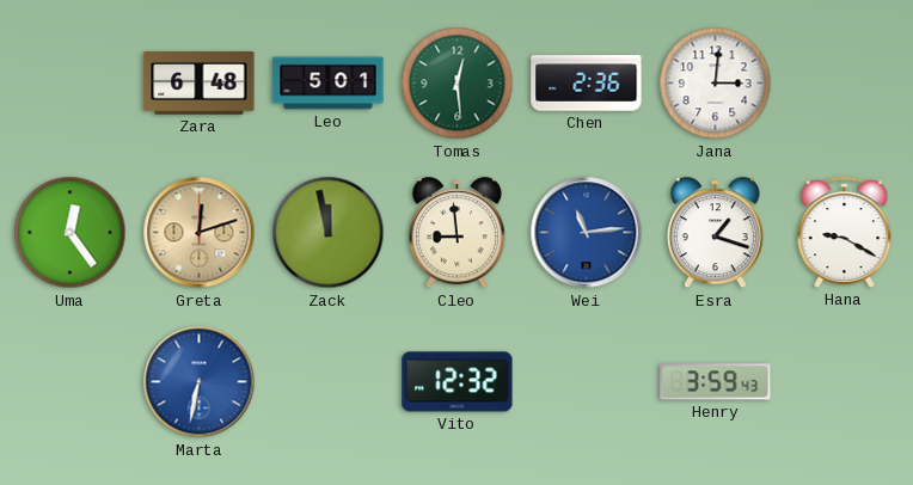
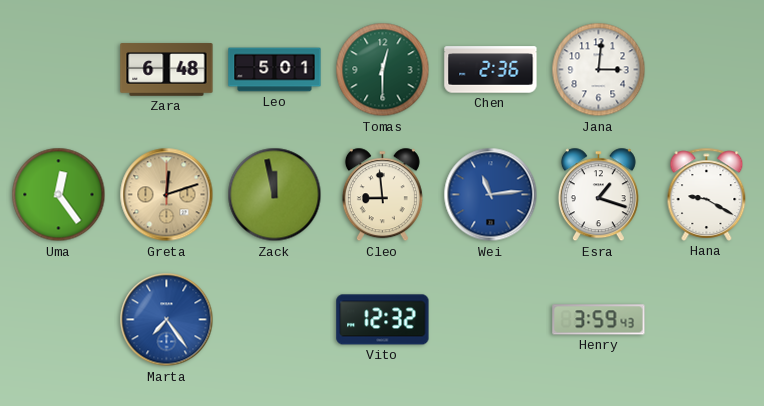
Tomas: 12:29 -> 12:30
Marta: 6:32 -> 7:24
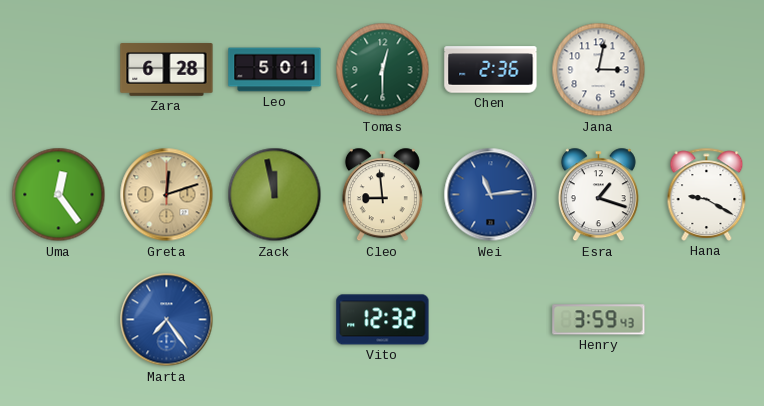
Zara: 6:48 -> 6:28
Jana: 3:01 -> 3:02
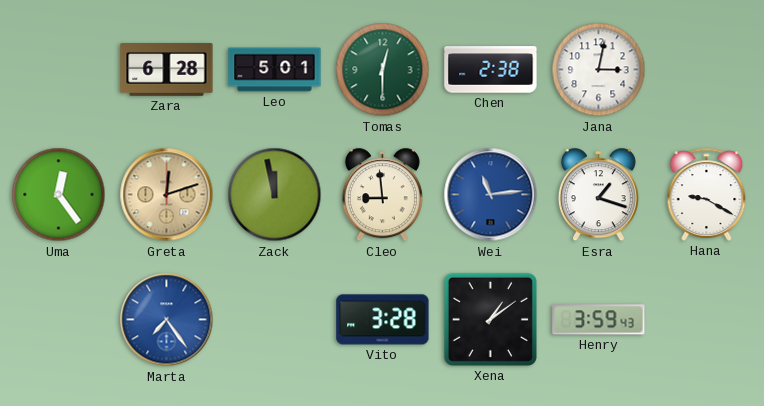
Chen: 2:36 -> 2:38
Vito: 12:32 -> 3:28
Xena: none -> 1:09
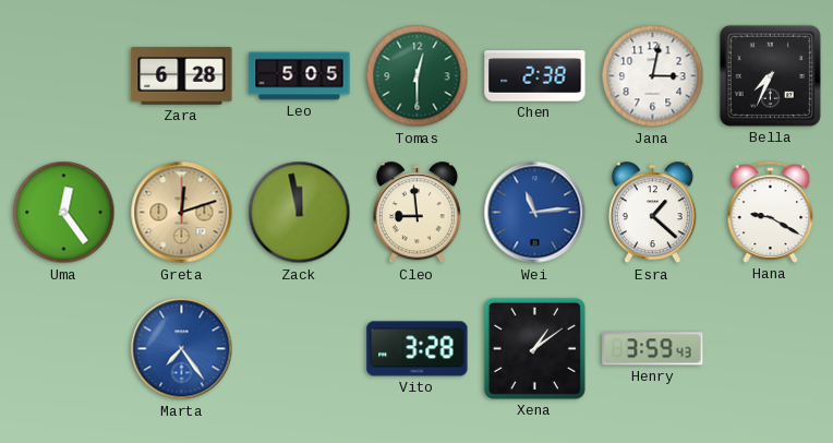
Leo: 5:01 -> 5:05
Bella: none -> 7:34
Esra: 1:18 -> 1:22
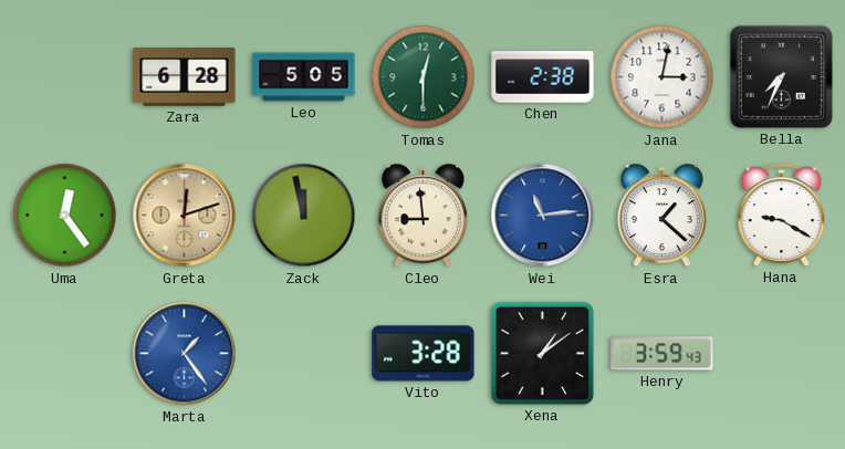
Marta: 7:24 -> 1:24
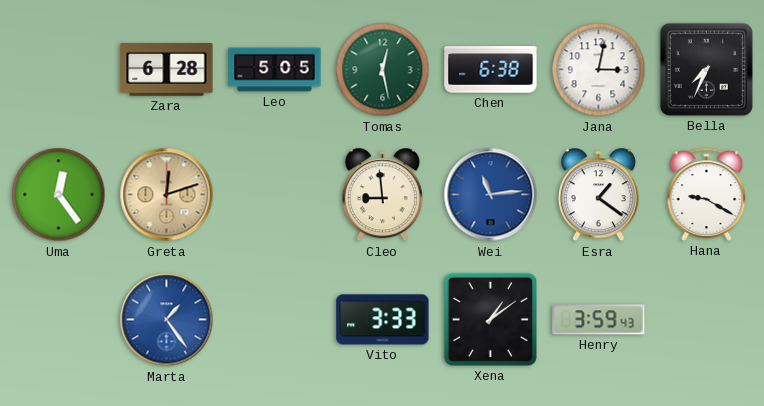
Tomas: 12:30 -> 12:28
Chen: 2:38 -> 6:38
Zack: 11:58 -> none
Esra: 1:22 -> 1:21
Vito: 3:28 -> 3:33
